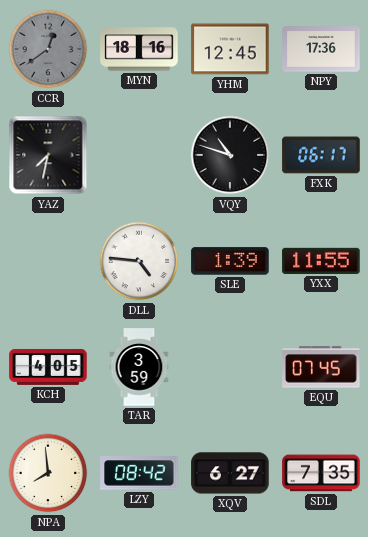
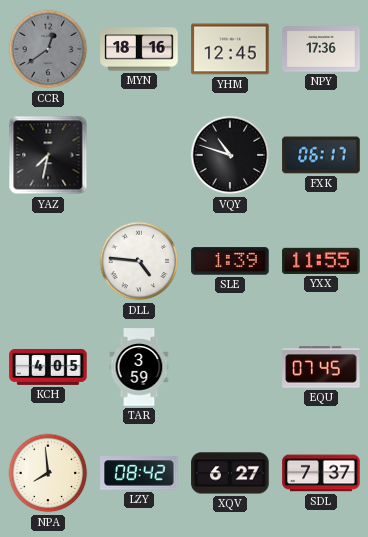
SDL: 7:35 -> 7:37
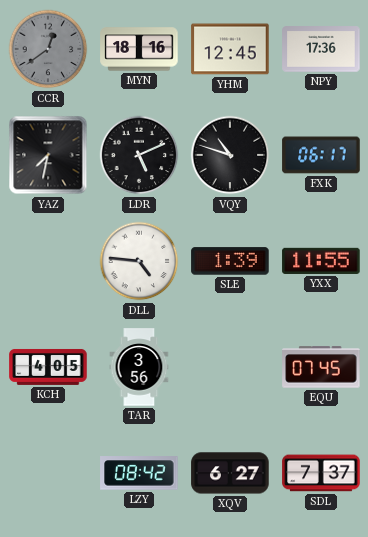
LDR: none -> 5:11
TAR: 3:59 -> 3:56
NPA: 7:59 -> none
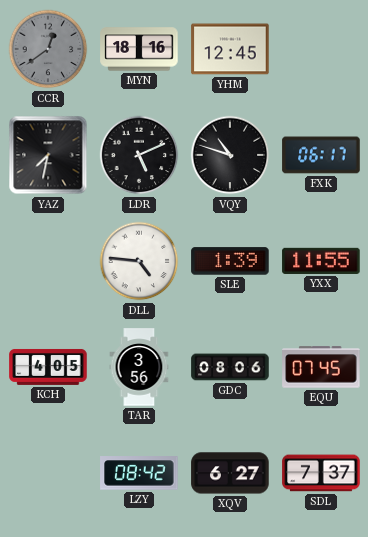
NPY: 17:36 -> none
GDC: none -> 08:06
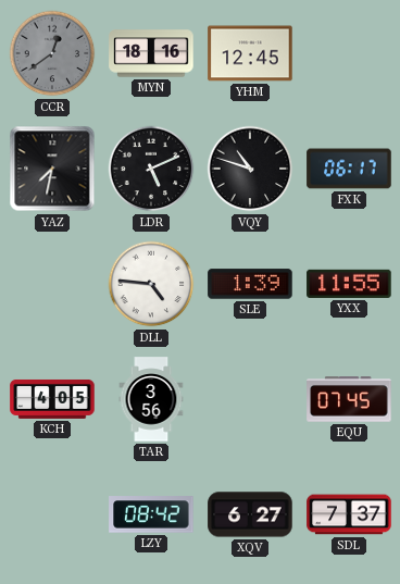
GDC: 08:06 -> none
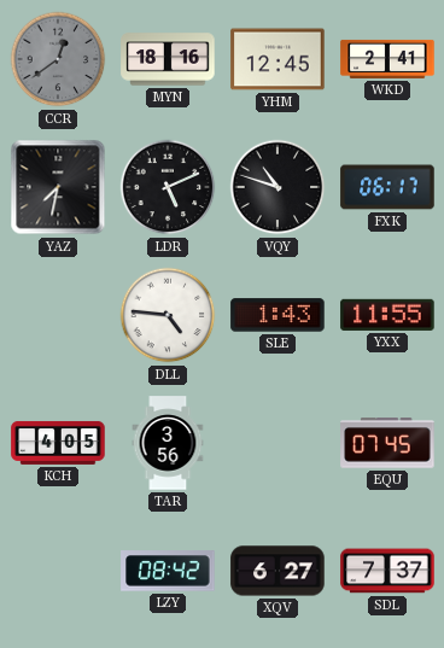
WKD: none -> 2:41
SLE: 1:39 -> 1:43
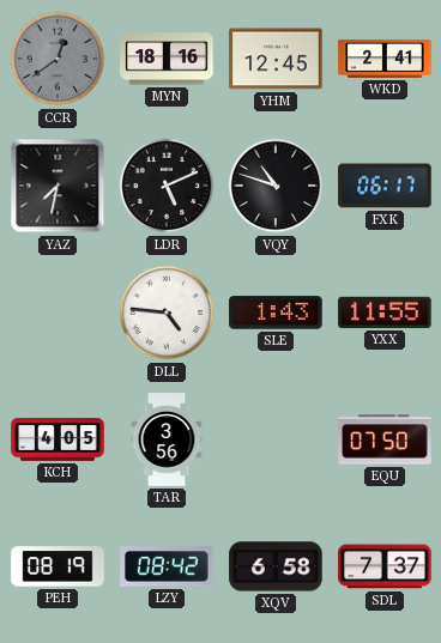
EQU: 07:45 -> 07:50
PEH: none -> 08:19
XQV: 6:27 -> 6:58
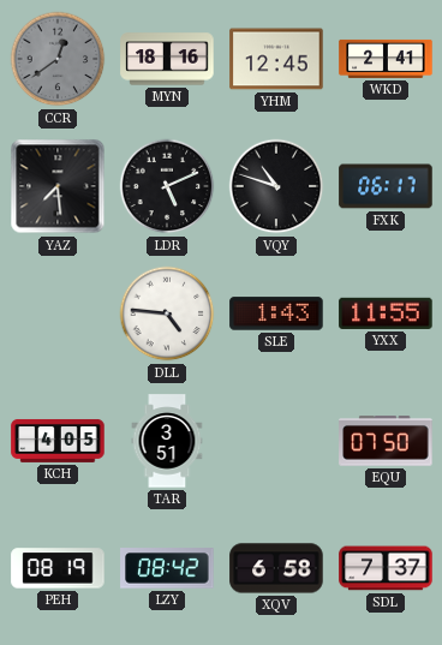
YAZ: 7:32 -> 7:29
TAR: 3:56 -> 3:51
